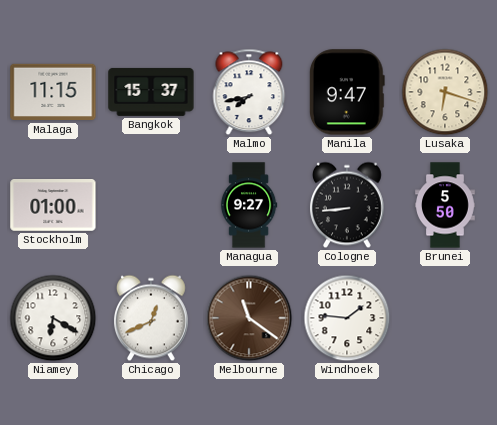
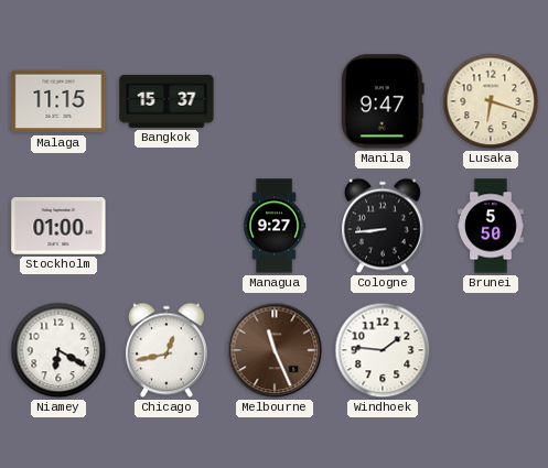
Malmo: 7:43 -> none
Chicago: 12:41 -> 12:43
Melbourne: 11:21 -> 11:26
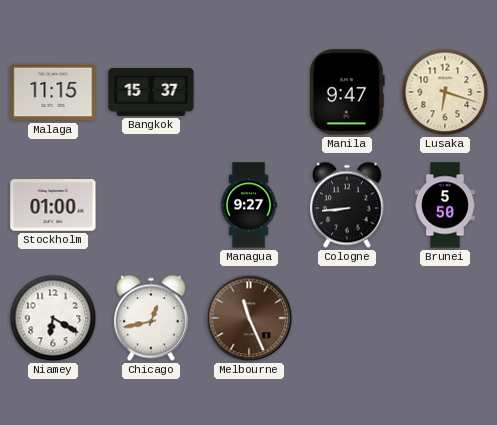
Windhoek: 1:46 -> none
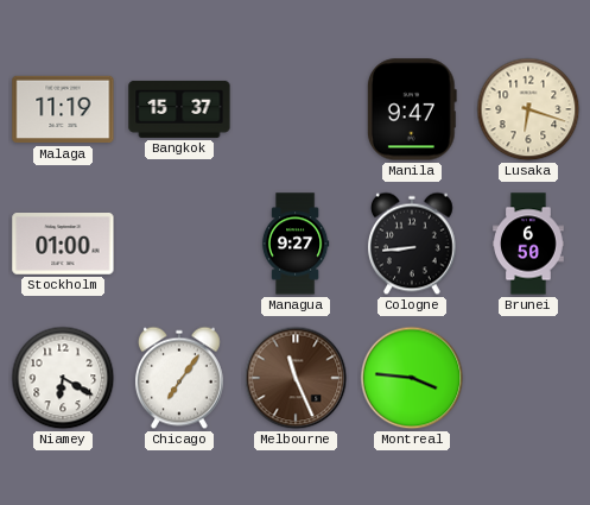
Malaga: 11:15 -> 11:19
Brunei: 5:50 -> 6:50
Chicago: 12:43 -> 7:06
Montreal: none -> 3:46
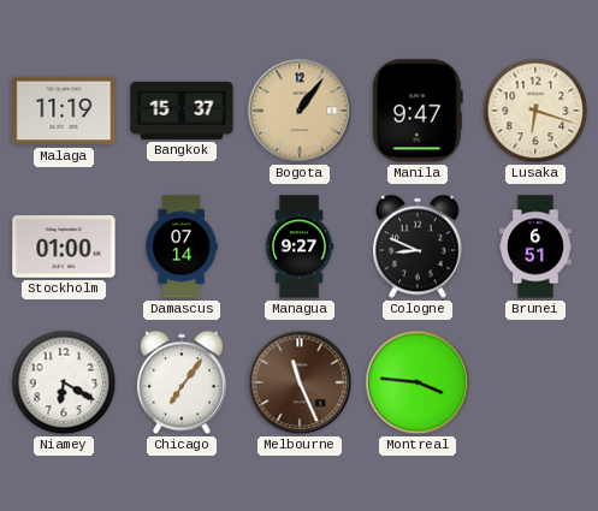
Bogota: none -> 1:06
Damascus: none -> 07:14
Cologne: 8:44 -> 8:49
Brunei: 6:50 -> 6:51
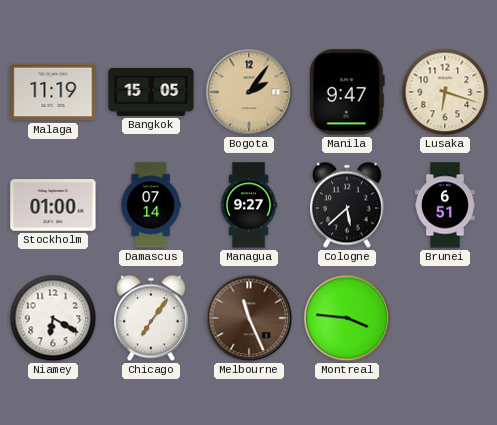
Bangkok: 15:37 -> 15:05
Bogota: 1:06 -> 2:06
Cologne: 8:49 -> 5:38
